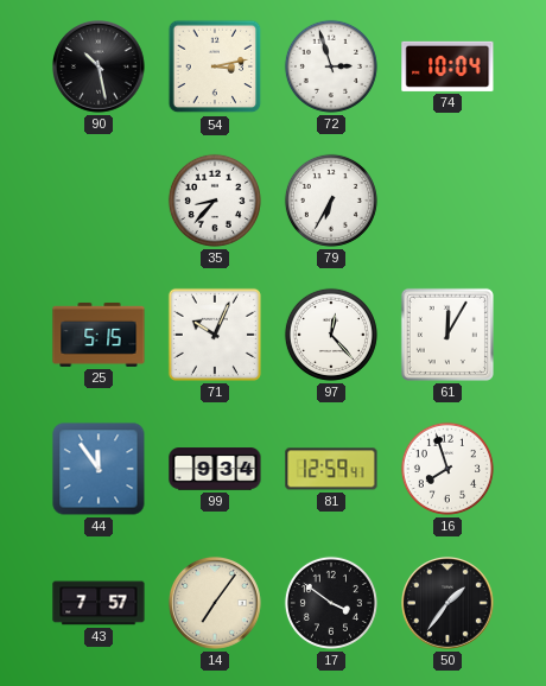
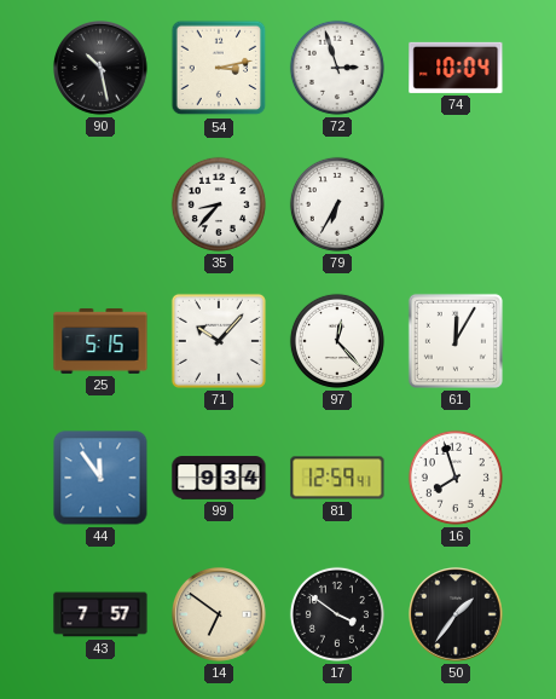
71: 10:04 -> 10:07
14: 7:06 -> 6:51
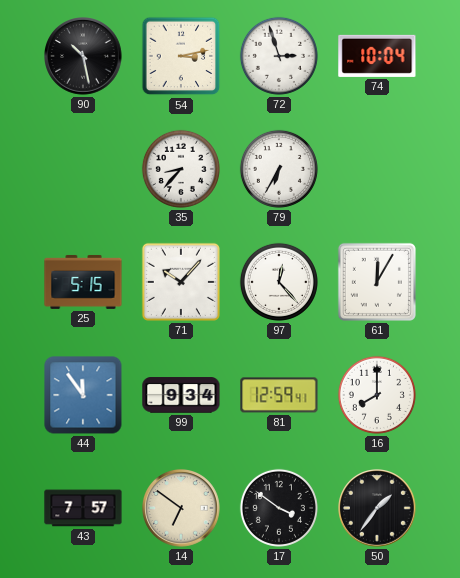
16: 7:57 -> 8:00
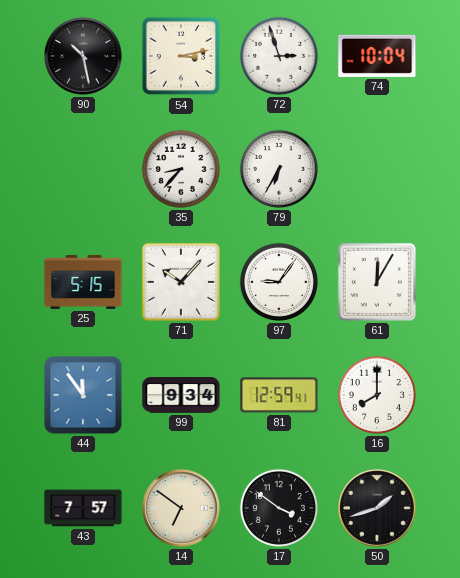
97: 12:23 -> 9:06
50: 1:36 -> 1:42
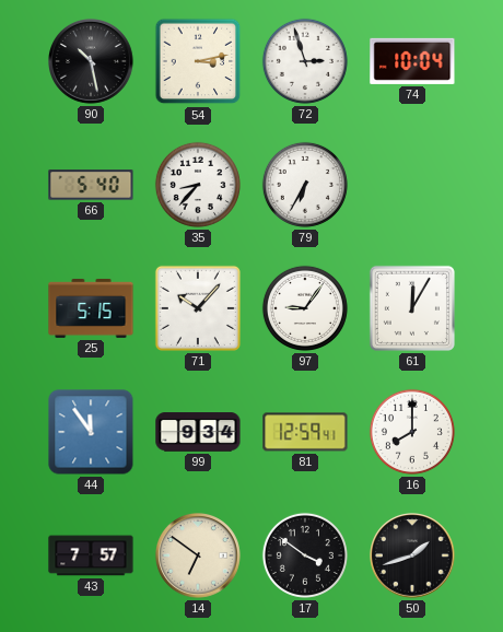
66: none -> 5:40
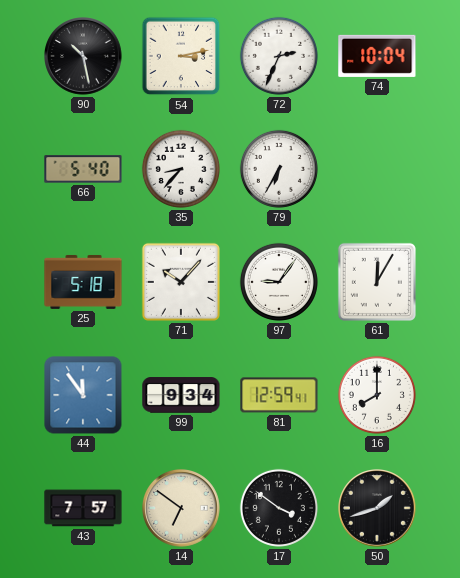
72: 2:57 -> 2:34
25: 5:15 -> 5:18
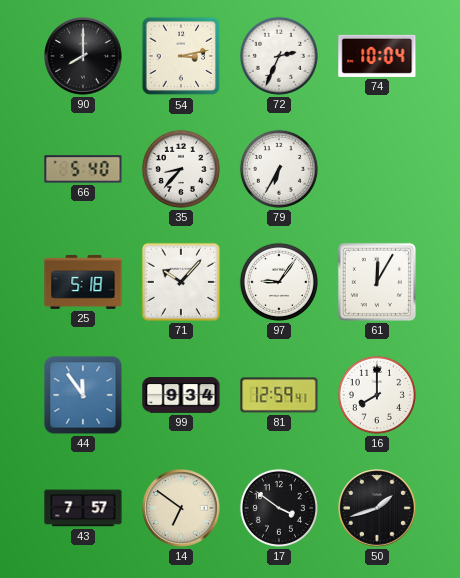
90: 10:28 -> 8:00
